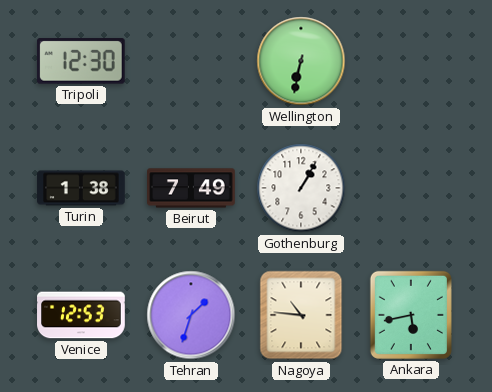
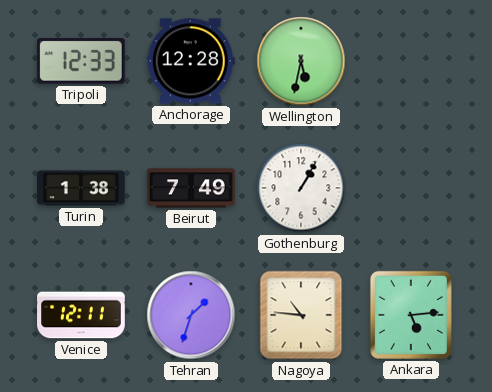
Tripoli: 12:30 -> 12:33
Anchorage: none -> 12:28
Wellington: 6:32 -> 5:32
Venice: 12:53 -> 12:11
Ankara: 5:43 -> 5:14
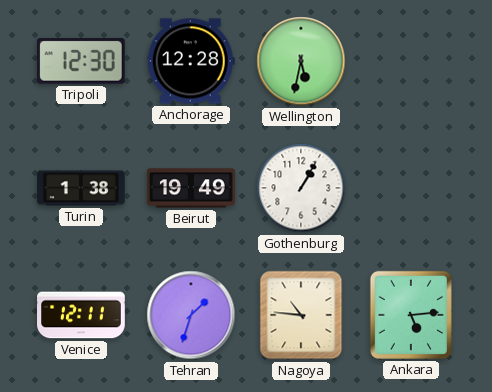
Tripoli: 12:33 -> 12:30
Beirut: 7:49 -> 19:49
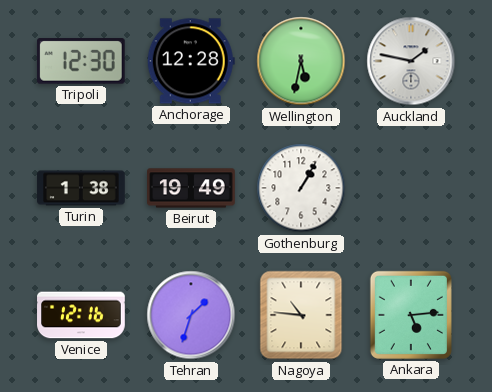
Auckland: none -> 1:47
Venice: 12:11 -> 12:16
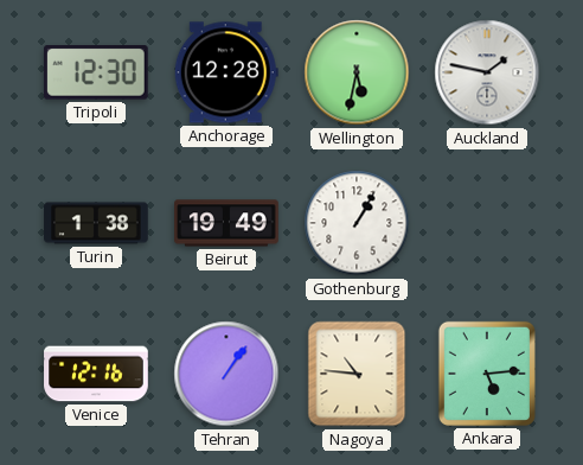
Tehran: 1:33 -> 1:06
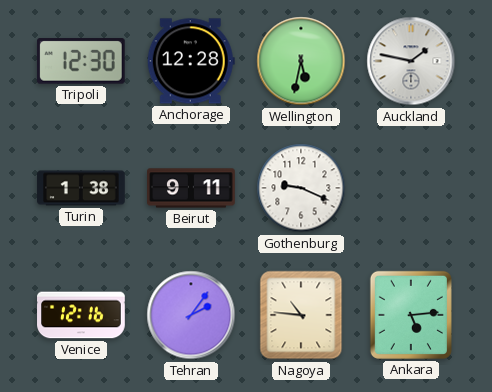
Beirut: 19:49 -> 9:11
Gothenburg: 1:05 -> 9:19
Tehran: 1:06 -> 2:06
